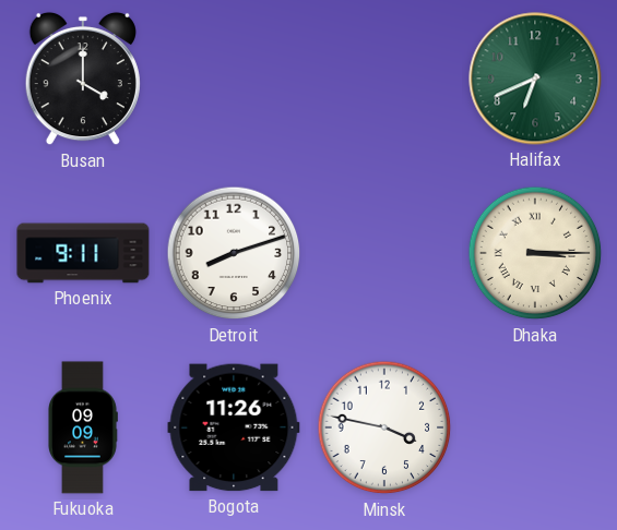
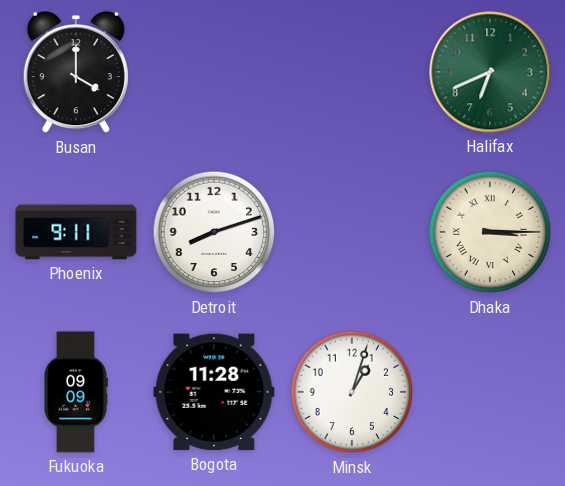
Bogota: 11:26 -> 11:28
Minsk: 3:47 -> 1:03
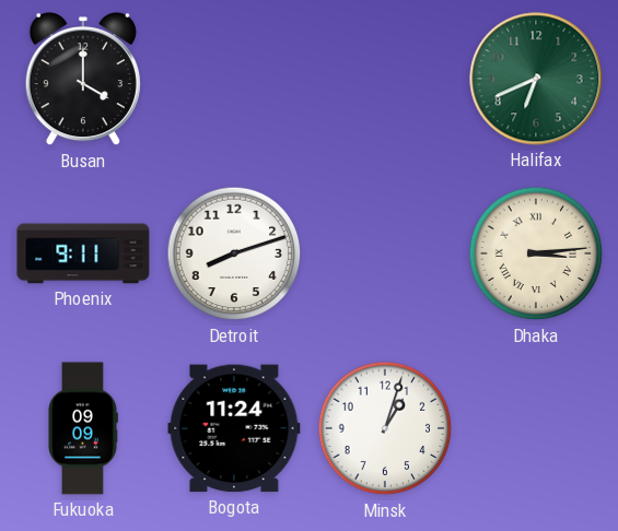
Dhaka: 3:15 -> 3:14
Bogota: 11:28 -> 11:24
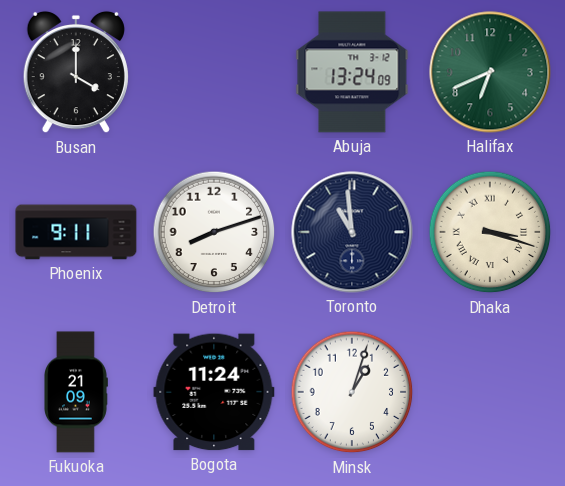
Abuja: none -> 13:24
Toronto: none -> 10:59
Dhaka: 3:14 -> 3:18
Fukuoka: 09:09 -> 21:09
